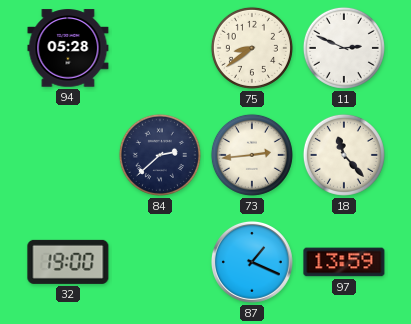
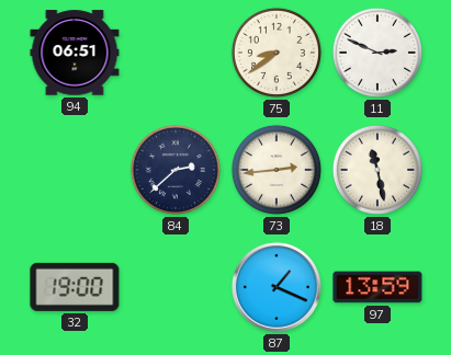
94: 05:28 -> 06:51
18: 11:23 -> 11:28
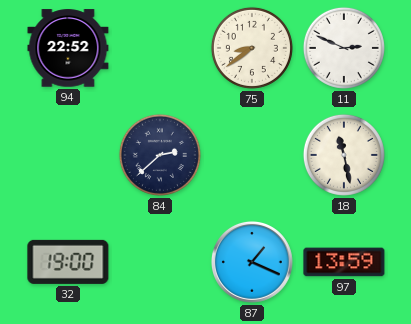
94: 06:51 -> 22:52
73: 2:44 -> none
